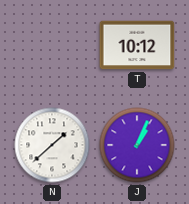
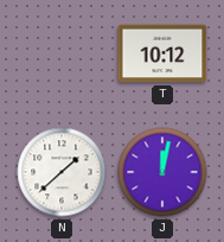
J: 1:04 -> 12:02
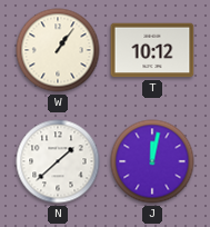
W: none -> 1:06
